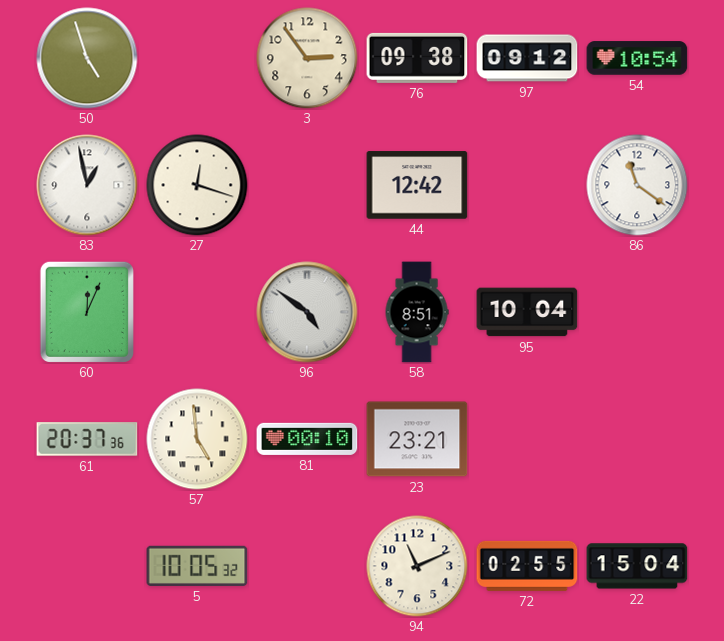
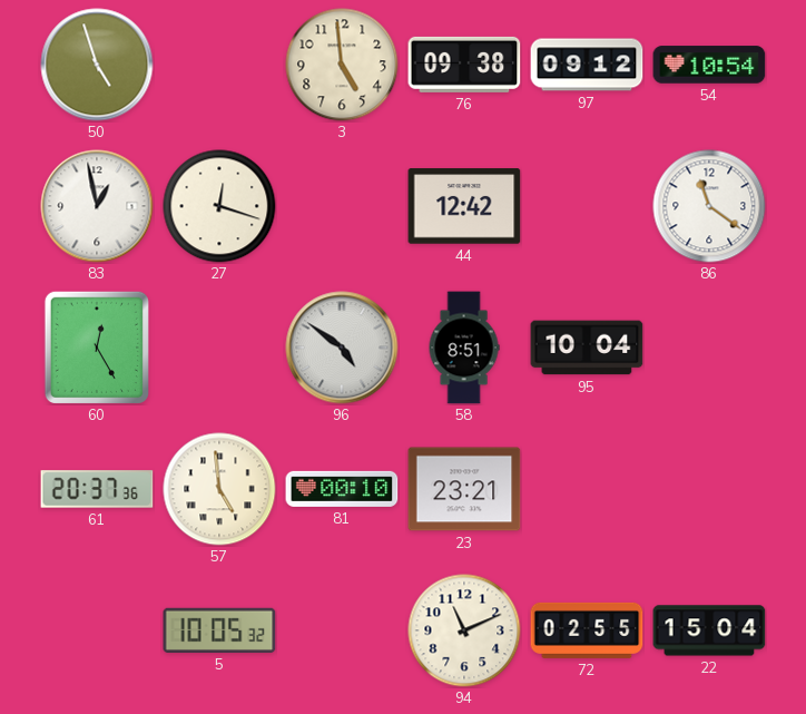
3: 2:54 -> 4:59
60: 12:04 -> 12:25
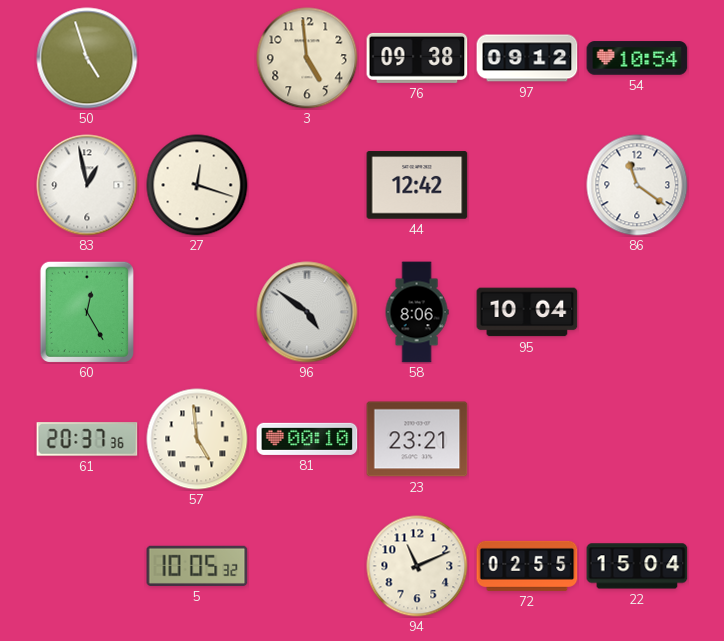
58: 8:51 -> 8:06
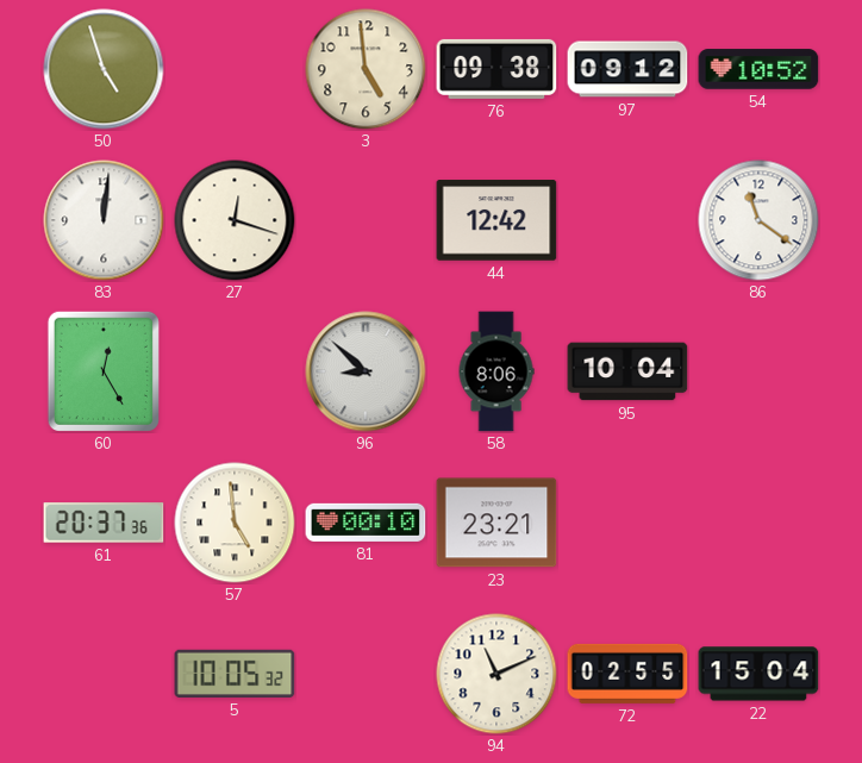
54: 10:54 -> 10:52
83: 12:58 -> 12:01
96: 4:51 -> 8:52
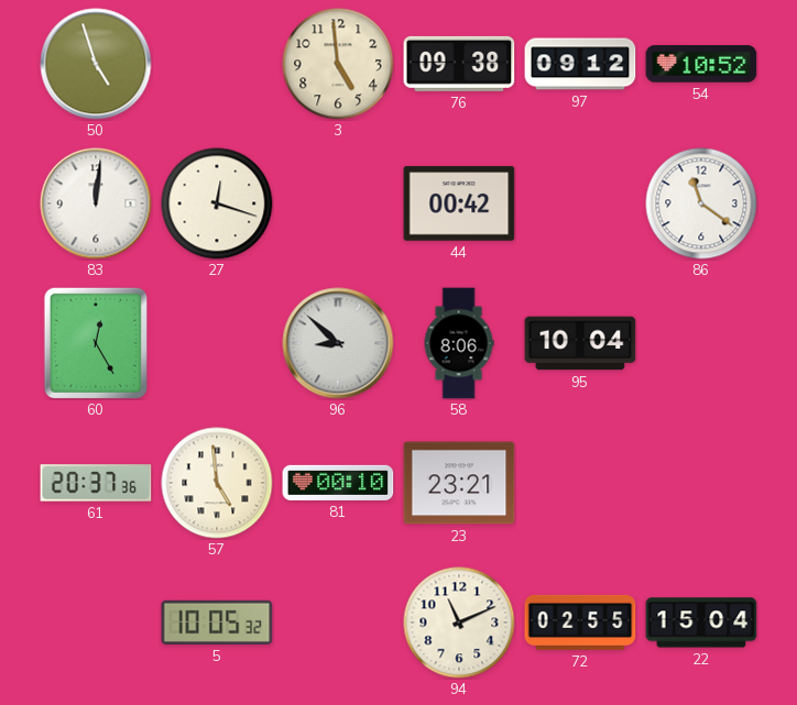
44: 12:42 -> 00:42
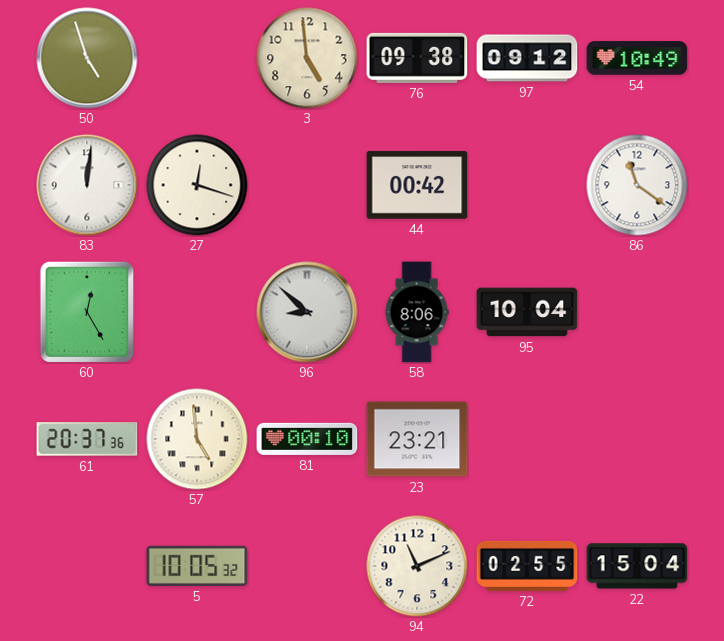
54: 10:52 -> 10:49
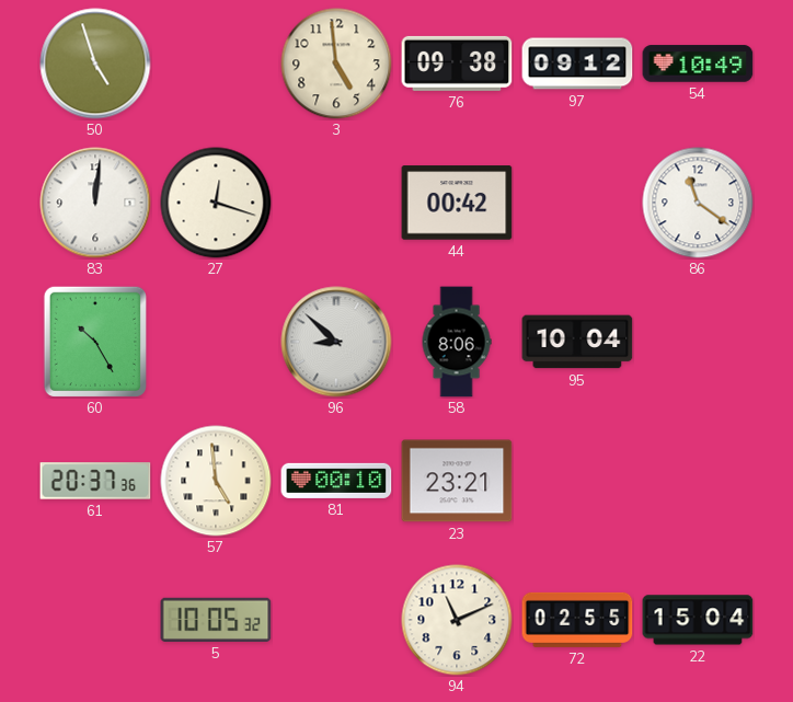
60: 12:25 -> 10:25
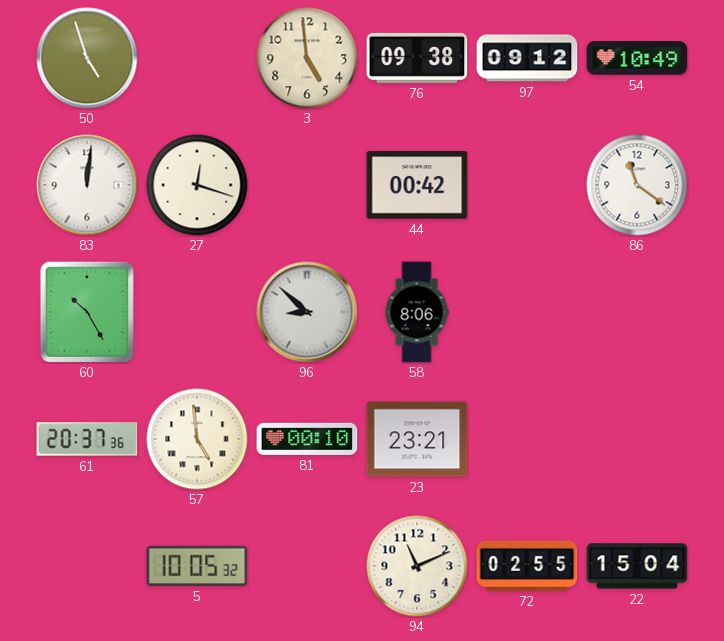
95: 10:04 -> none
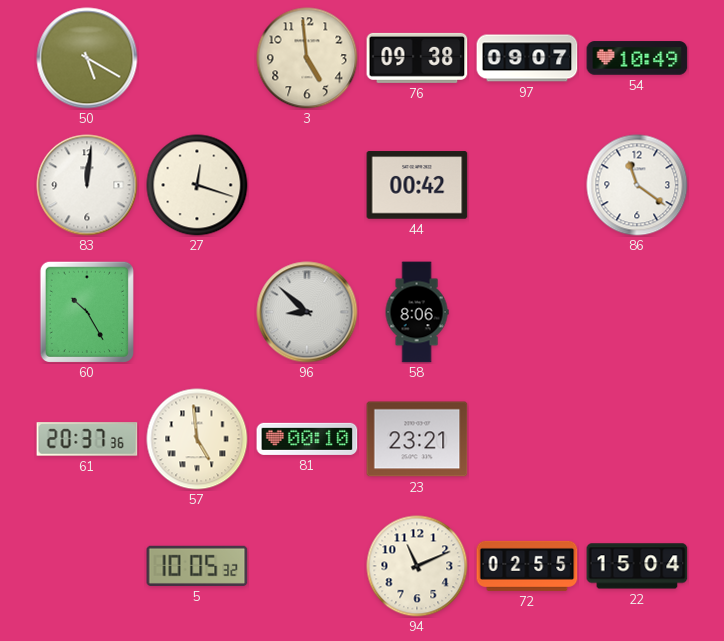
50: 4:57 -> 5:20
97: 09:12 -> 09:07
